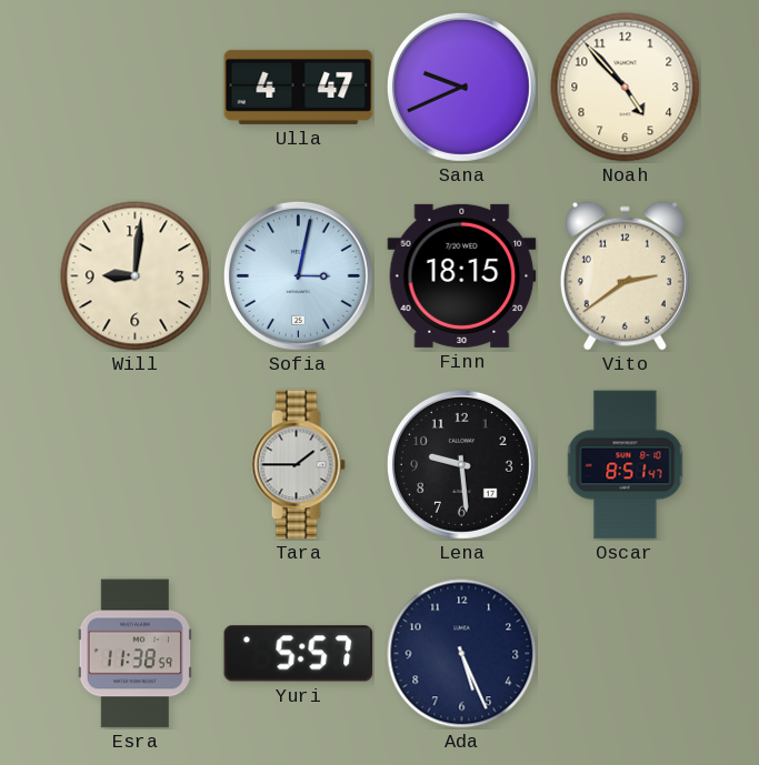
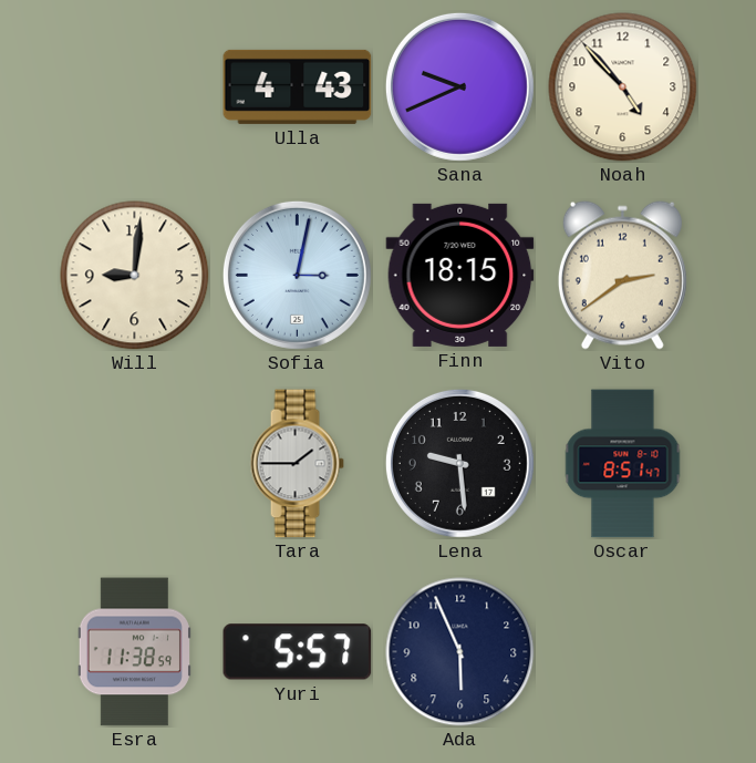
Ulla: 4:47 -> 4:43
Ada: 5:26 -> 5:56
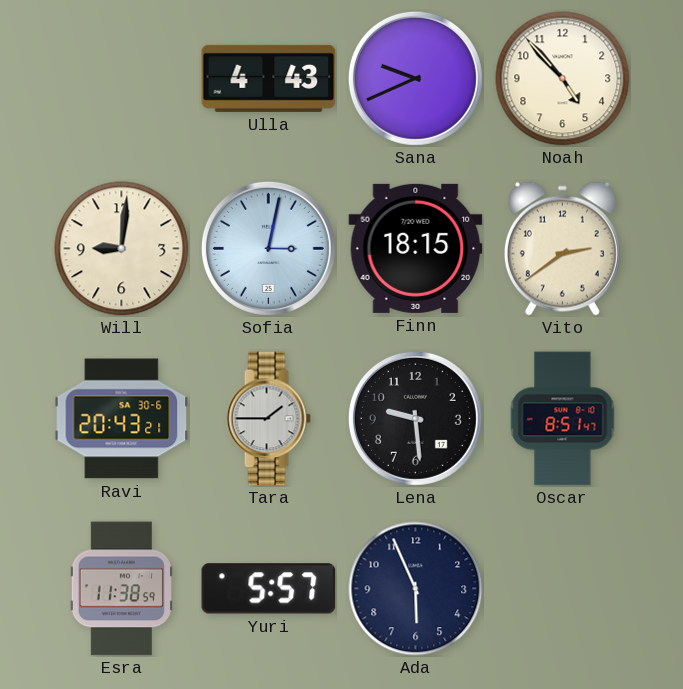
Ravi: none -> 20:43
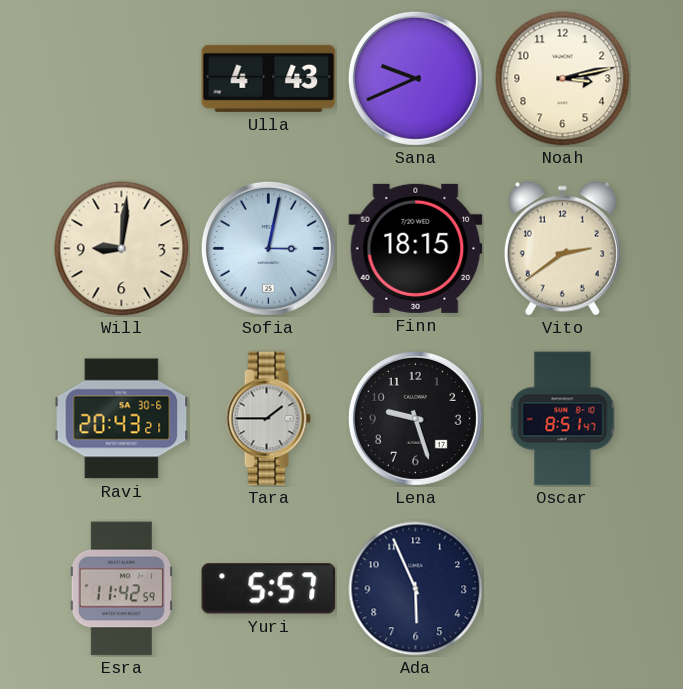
Noah: 4:53 -> 3:13
Lena: 9:29 -> 9:27
Esra: 11:38 -> 11:42
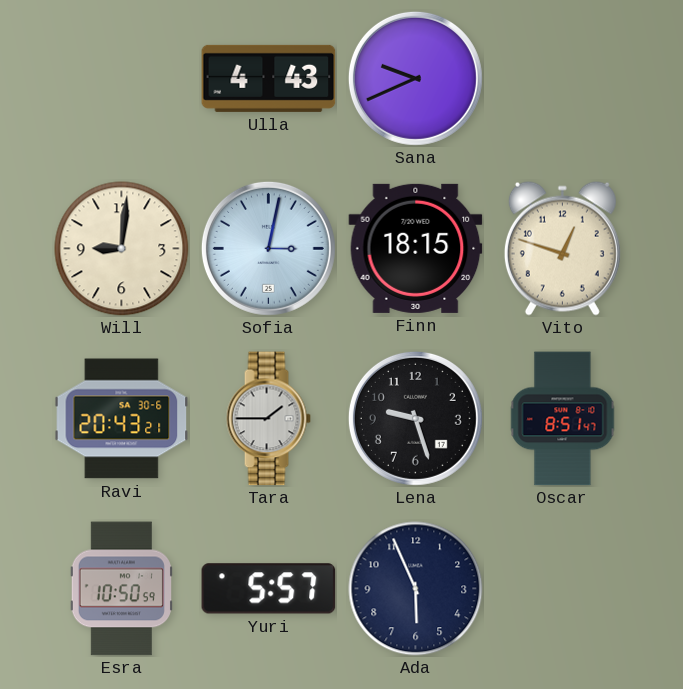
Noah: 3:13 -> none
Vito: 2:39 -> 12:48
Esra: 11:42 -> 10:50
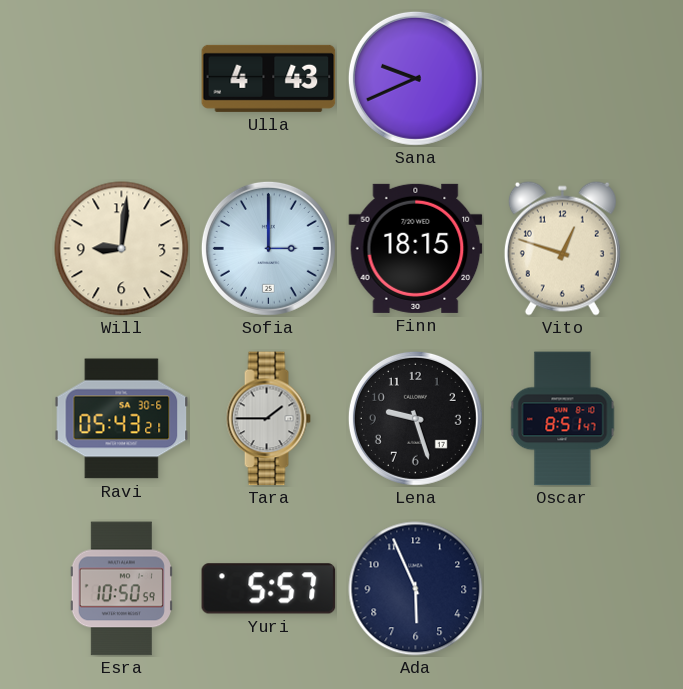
Sofia: 3:02 -> 3:00
Ravi: 20:43 -> 05:43
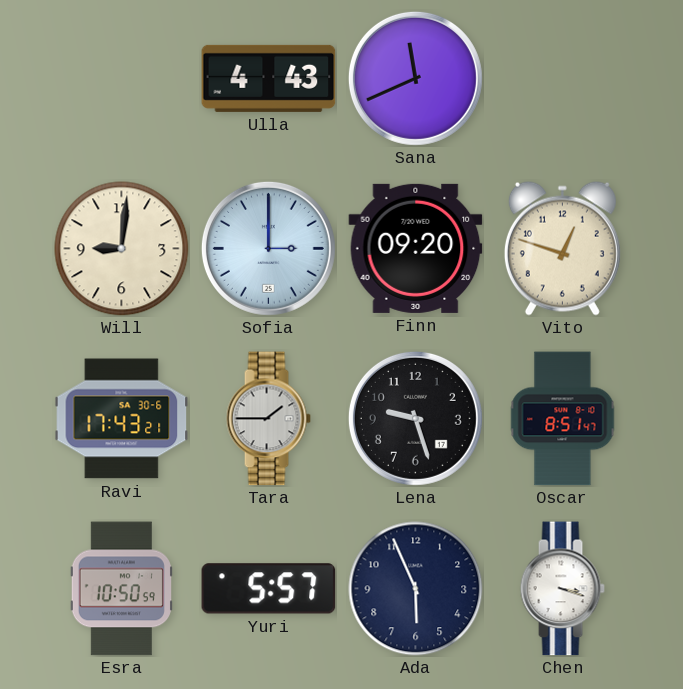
Sana: 9:41 -> 11:41
Finn: 18:15 -> 09:20
Ravi: 05:43 -> 17:43
Chen: none -> 3:18
